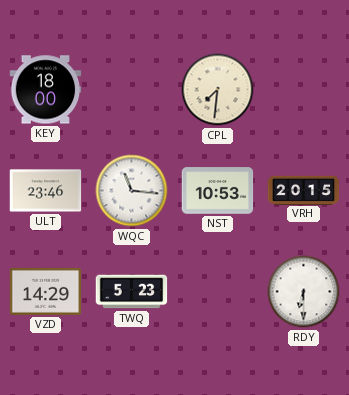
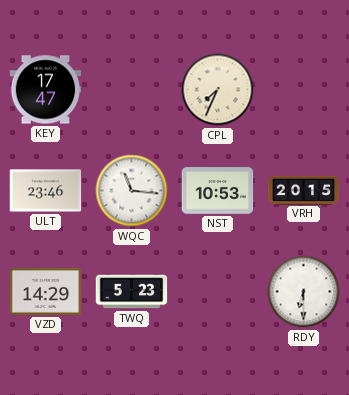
KEY: 18:00 -> 17:47
CPL: 7:31 -> 7:34
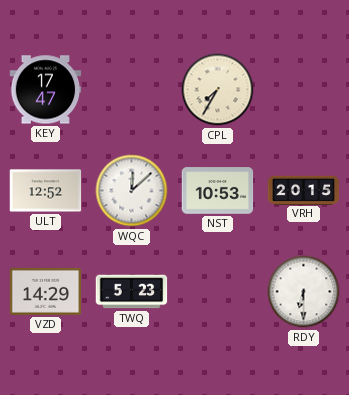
CPL: 7:34 -> 7:35
ULT: 23:46 -> 12:52
WQC: 11:16 -> 12:08
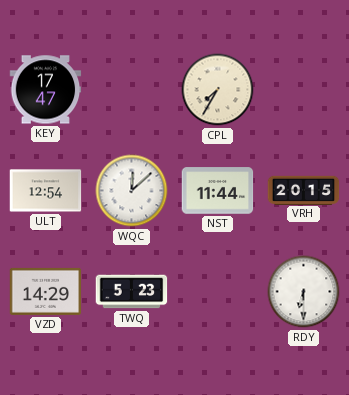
ULT: 12:52 -> 12:54
NST: 10:53 -> 11:44
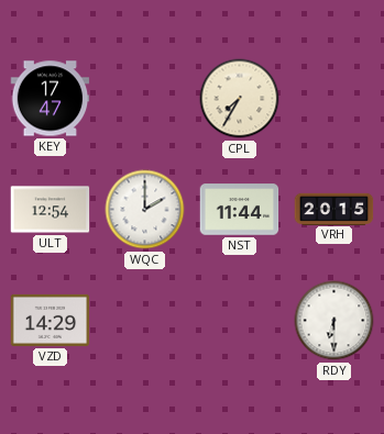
WQC: 12:08 -> 2:00
TWQ: 5:23 -> none
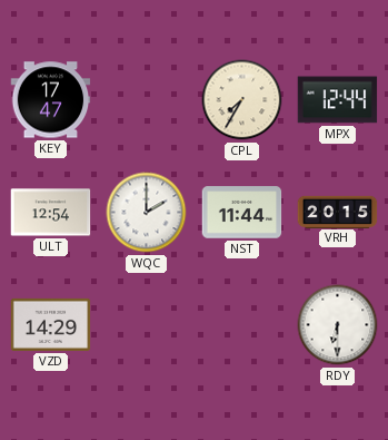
MPX: none -> 12:44
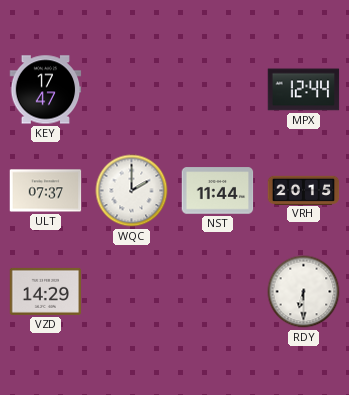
CPL: 7:35 -> none
ULT: 12:54 -> 07:37
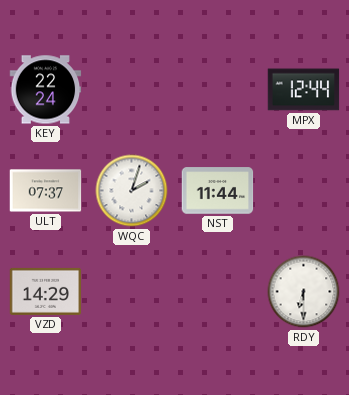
KEY: 17:47 -> 22:24
WQC: 2:00 -> 2:03
VRH: 20:15 -> none
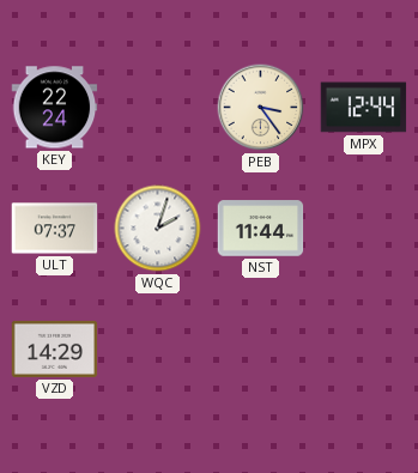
PEB: none -> 3:24
RDY: 6:30 -> none
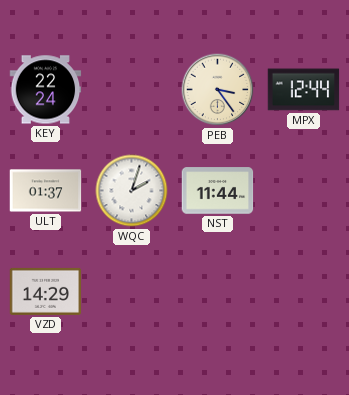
ULT: 07:37 -> 01:37
